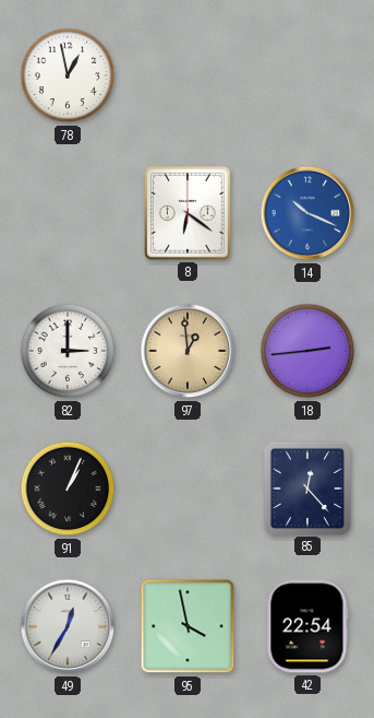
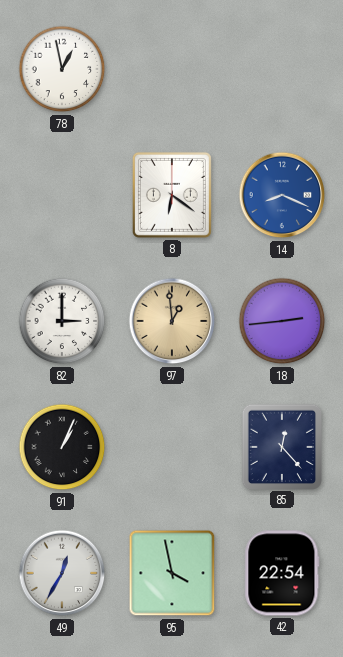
14: 10:19 -> 8:19
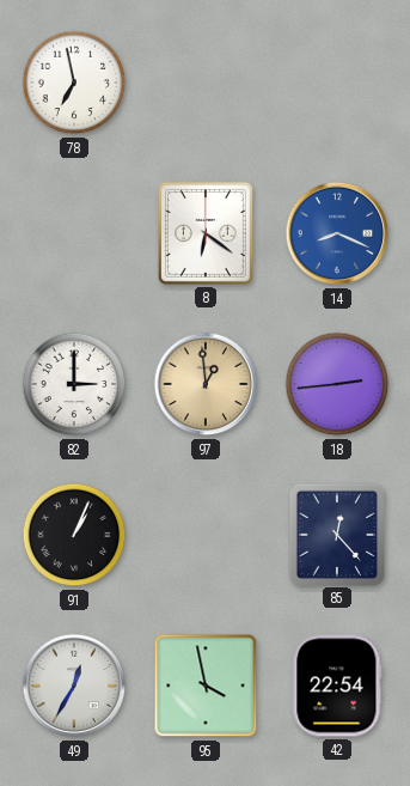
78: 12:58 -> 6:58
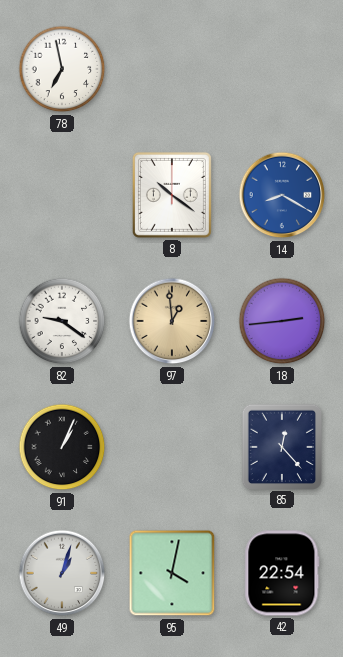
8: 6:21 -> 10:21
14: 8:19 -> 8:20
82: 3:00 -> 9:21
49: 12:35 -> 1:03
95: 3:58 -> 4:02
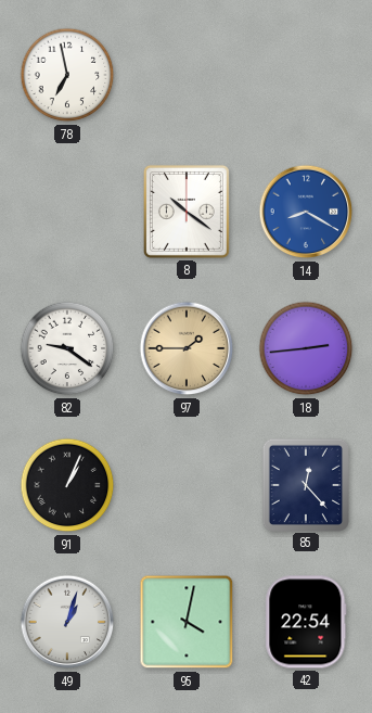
97: 12:59 -> 1:45
